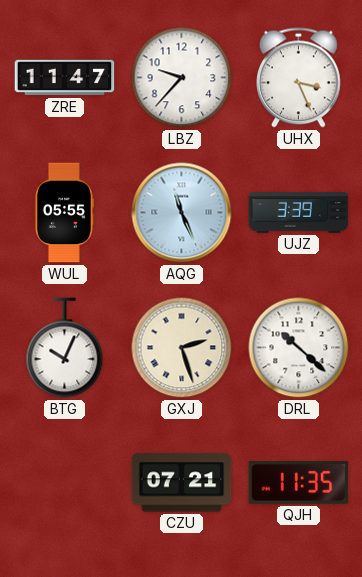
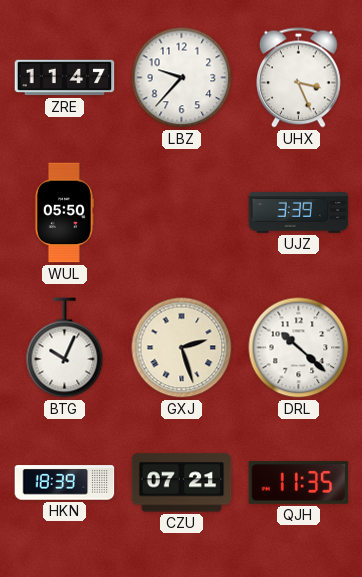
WUL: 05:55 -> 05:50
AQG: 11:26 -> none
HKN: none -> 18:39
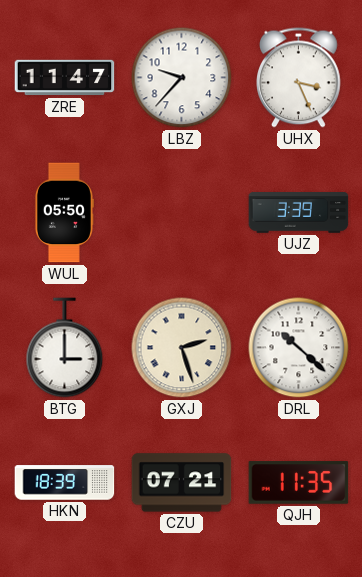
BTG: 10:04 -> 3:00
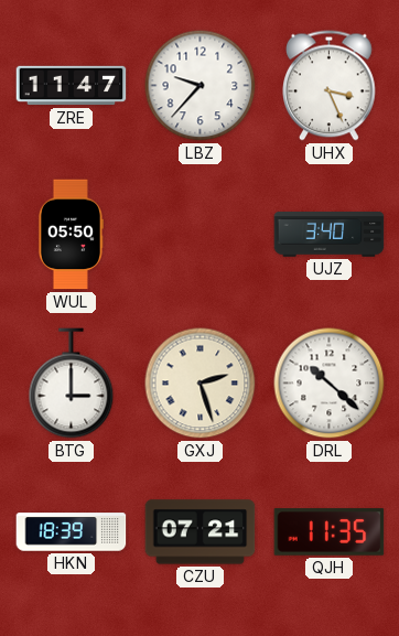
UJZ: 3:39 -> 3:40
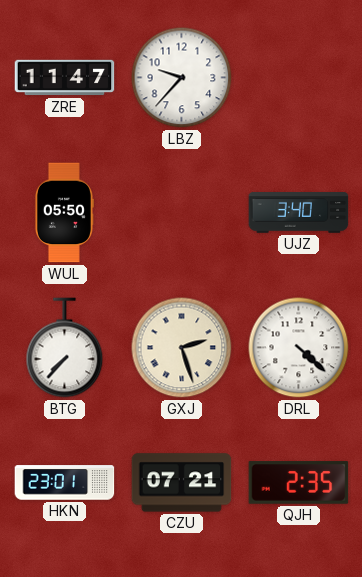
UHX: 3:26 -> none
BTG: 3:00 -> 7:37
DRL: 10:22 -> 4:22
HKN: 18:39 -> 23:01
QJH: 11:35 -> 2:35
